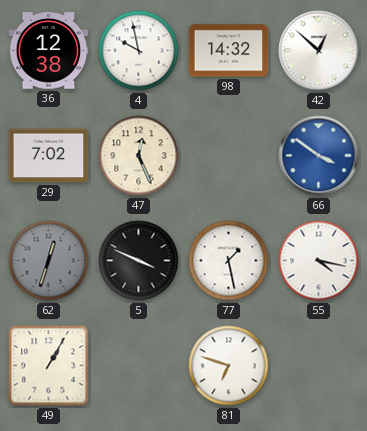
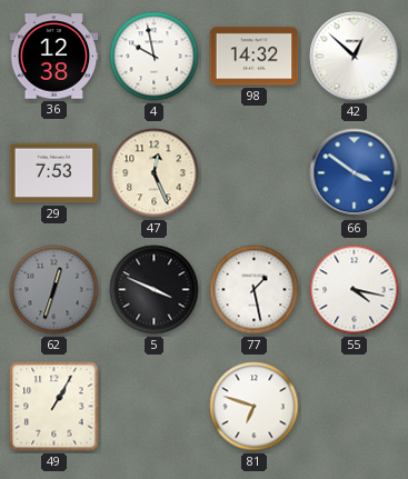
29: 7:02 -> 7:53
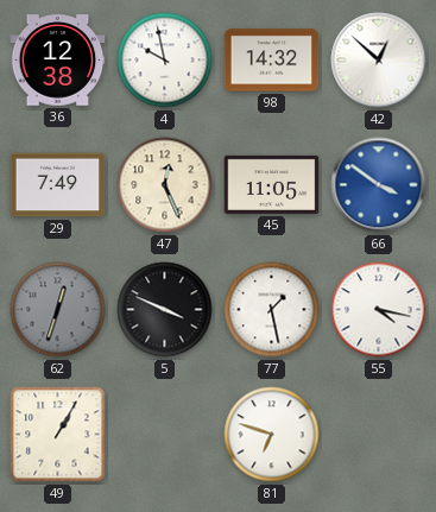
29: 7:53 -> 7:49
45: none -> 11:05
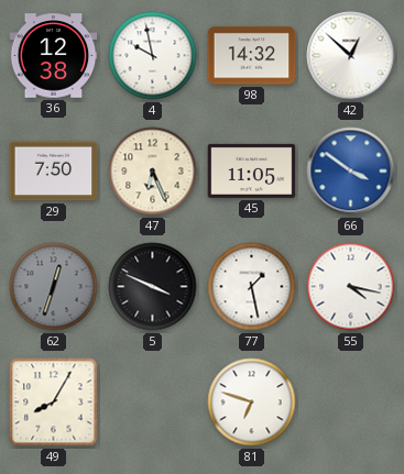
29: 7:49 -> 7:50
47: 12:26 -> 6:26
49: 1:05 -> 8:05
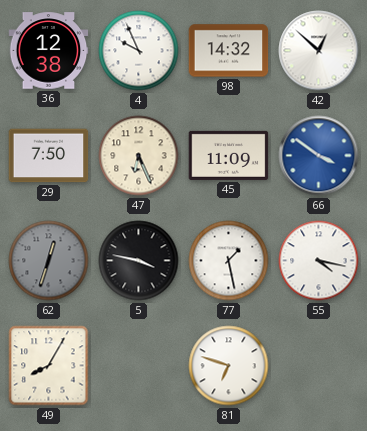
4: 9:58 -> 9:56
45: 11:05 -> 11:09
5: 3:49 -> 3:47
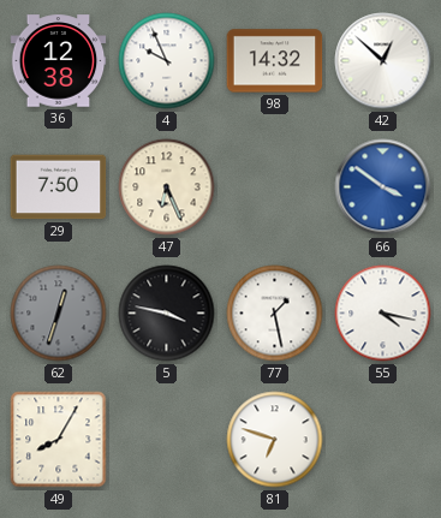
45: 11:09 -> none
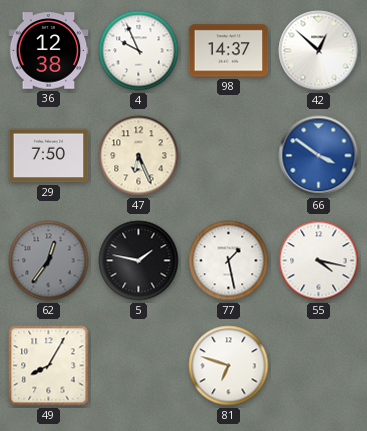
98: 14:32 -> 14:37
62: 12:33 -> 12:36
5: 3:47 -> 1:47
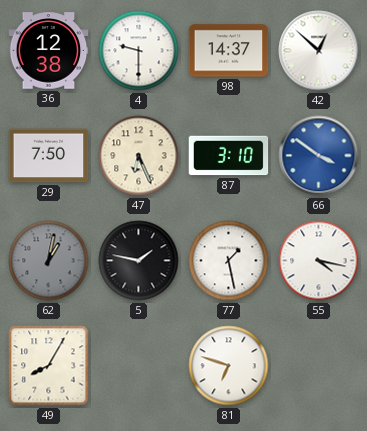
4: 9:56 -> 9:30
87: none -> 3:10
62: 12:36 -> 1:02
